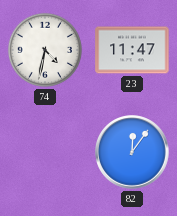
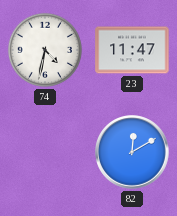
82: 12:06 -> 12:10
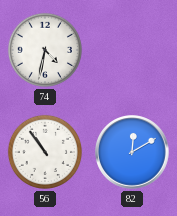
23: 11:47 -> none
56: none -> 10:54
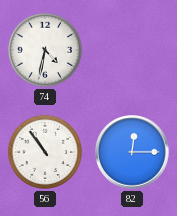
82: 12:10 -> 12:15
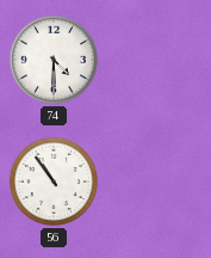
74: 4:32 -> 4:30
82: 12:15 -> none
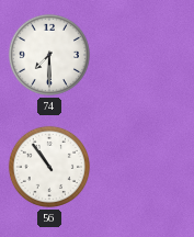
74: 4:30 -> 7:30
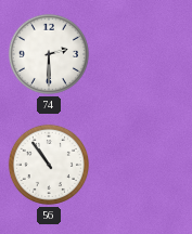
74: 7:30 -> 2:30
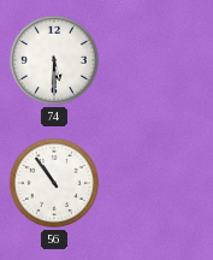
74: 2:30 -> 5:30
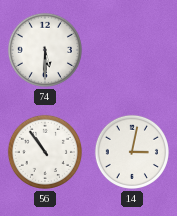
14: none -> 3:02
